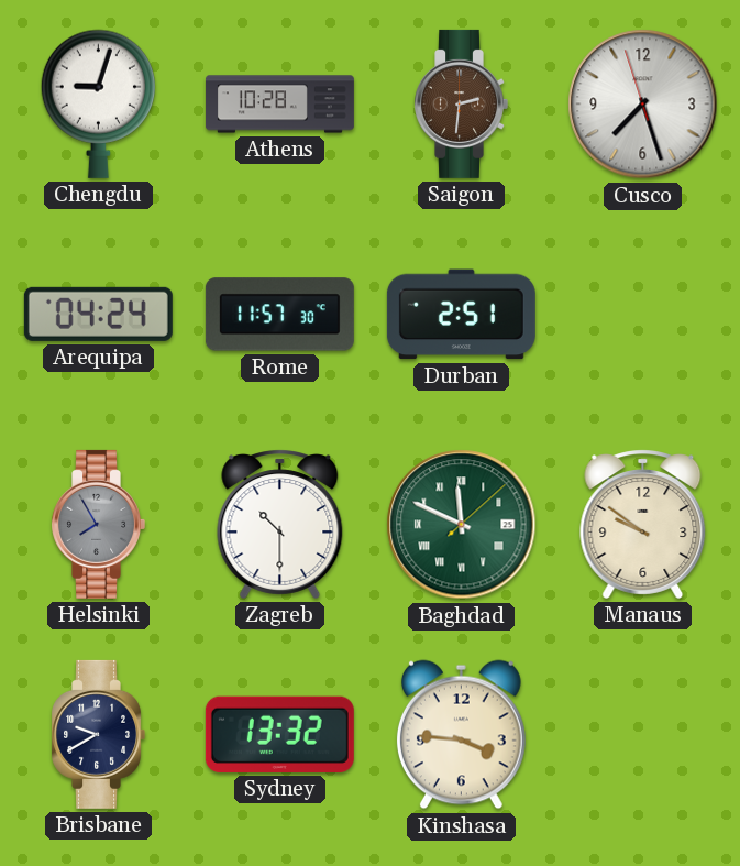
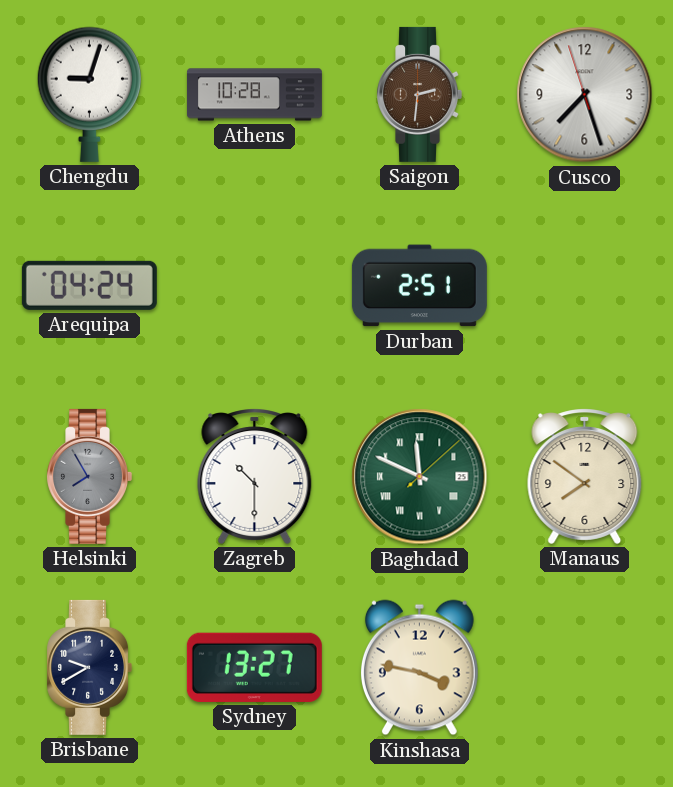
Rome: 11:57 -> none
Manaus: 9:51 -> 7:51
Sydney: 13:32 -> 13:27
Kinshasa: 3:46 -> 3:47
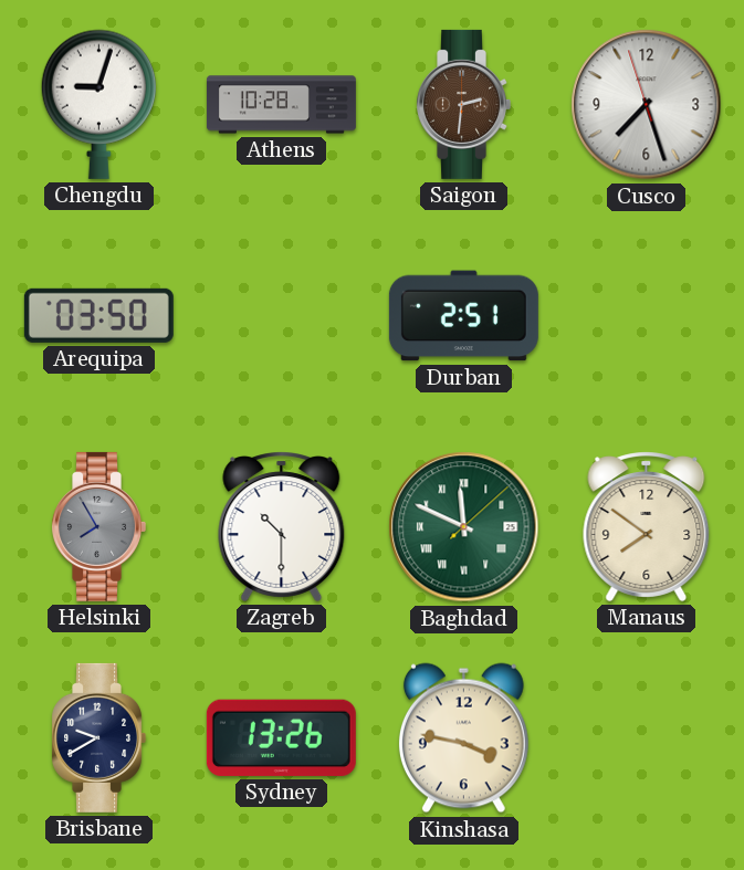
Arequipa: 04:24 -> 03:50
Sydney: 13:27 -> 13:26
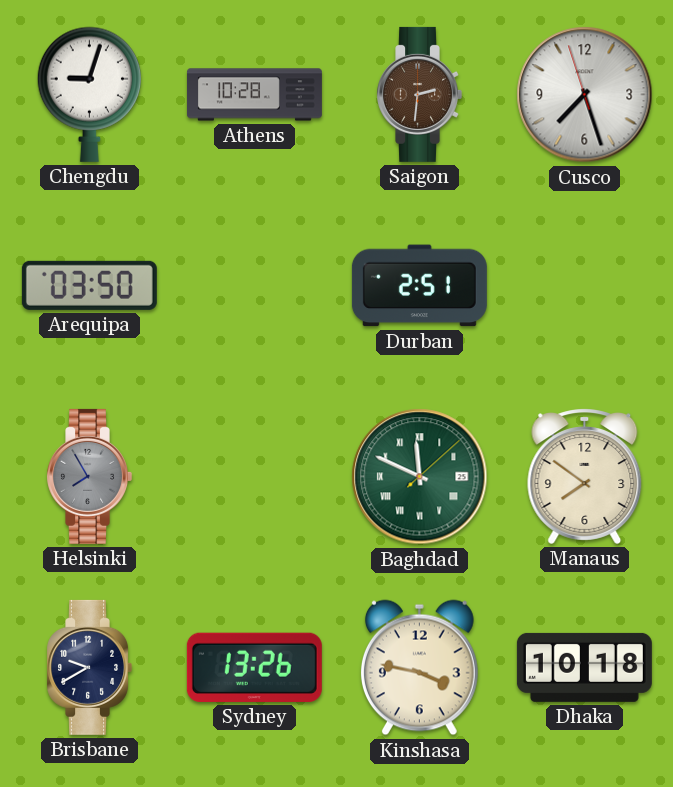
Zagreb: 10:30 -> none
Dhaka: none -> 10:18
